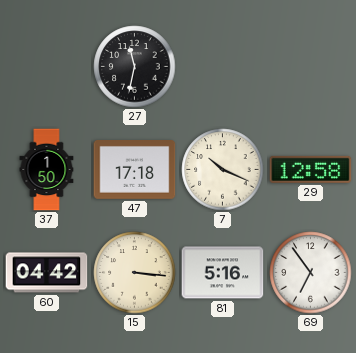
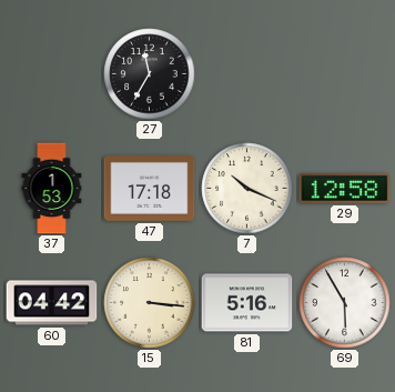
27: 11:32 -> 11:35
37: 1:50 -> 1:53
69: 6:54 -> 5:55
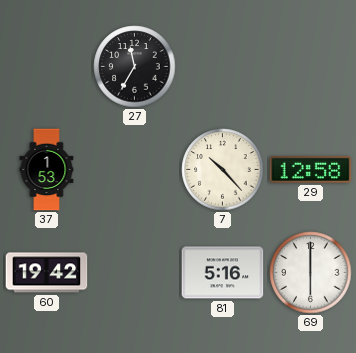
47: 17:18 -> none
7: 10:19 -> 10:23
60: 04:42 -> 19:42
15: 3:16 -> none
69: 5:55 -> 6:00
